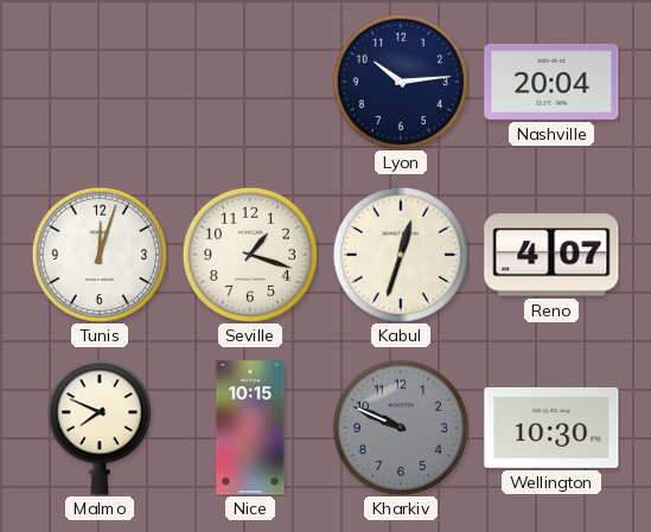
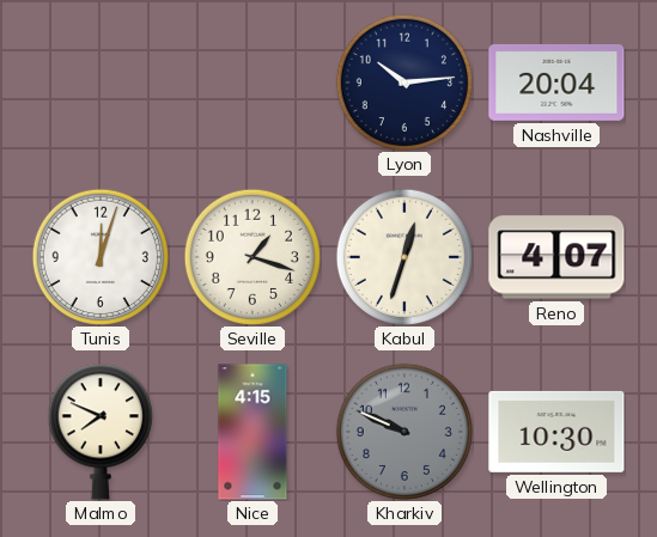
Nice: 10:15 -> 4:15
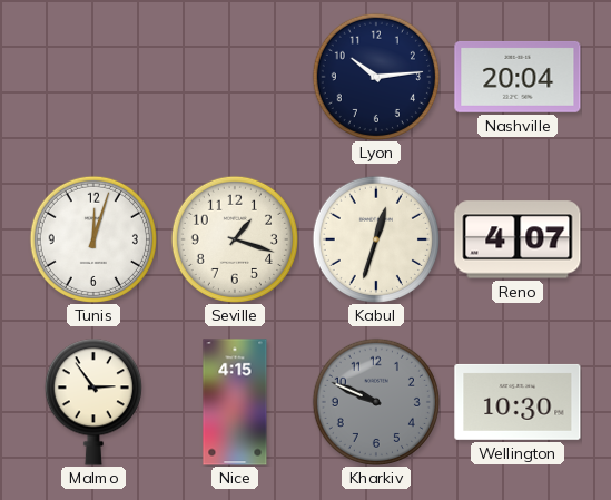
Malmo: 7:49 -> 2:54
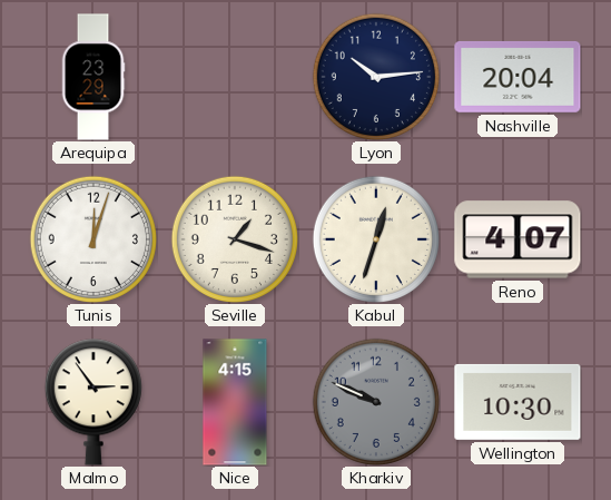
Arequipa: none -> 23:29
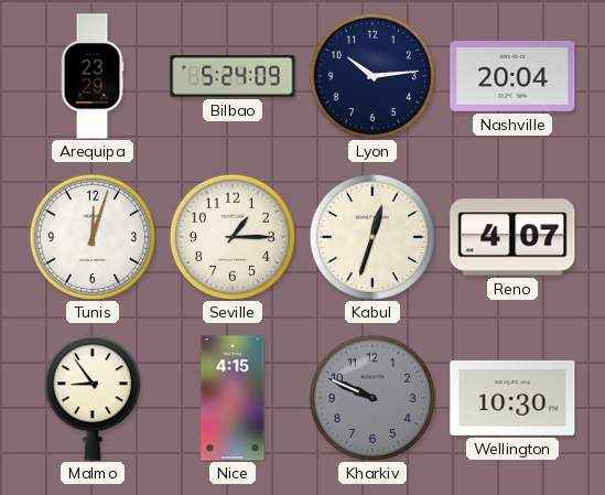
Bilbao: none -> 5:24
Seville: 1:18 -> 1:15
Malmo: 2:54 -> 8:54
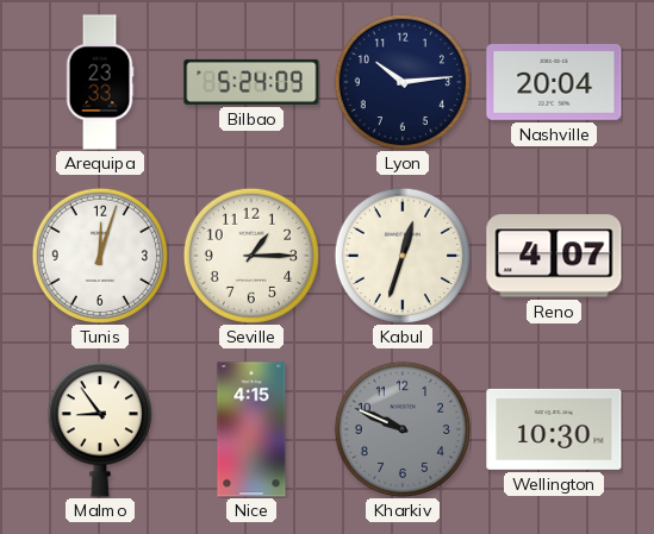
Arequipa: 23:29 -> 23:33
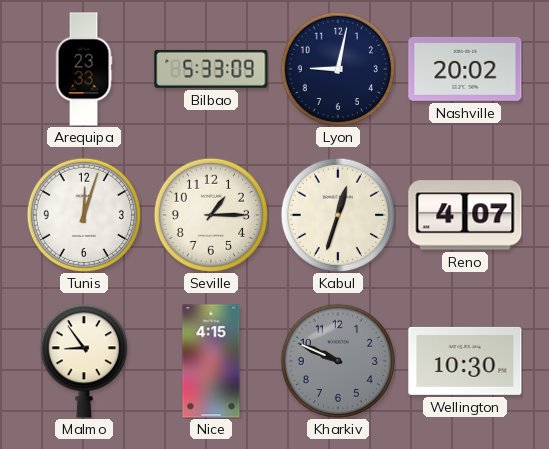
Bilbao: 5:24 -> 5:33
Lyon: 10:14 -> 9:02
Nashville: 20:04 -> 20:02
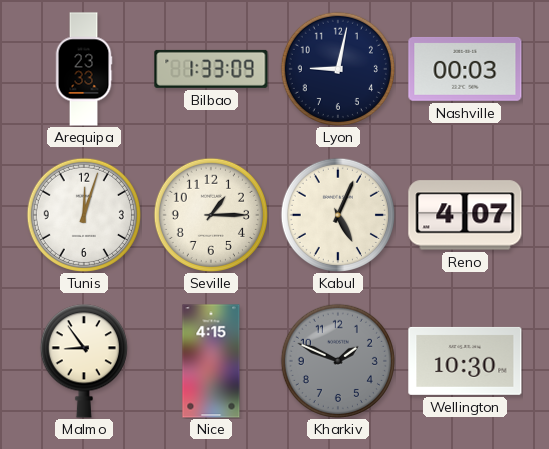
Bilbao: 5:33 -> 1:33
Nashville: 20:02 -> 00:03
Kabul: 12:33 -> 5:04
Kharkiv: 9:49 -> 1:49
